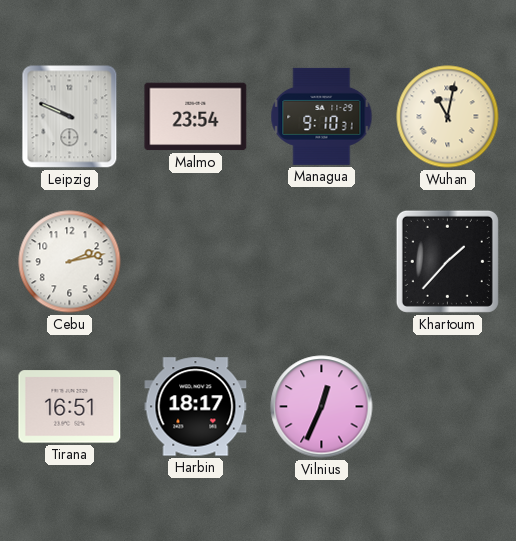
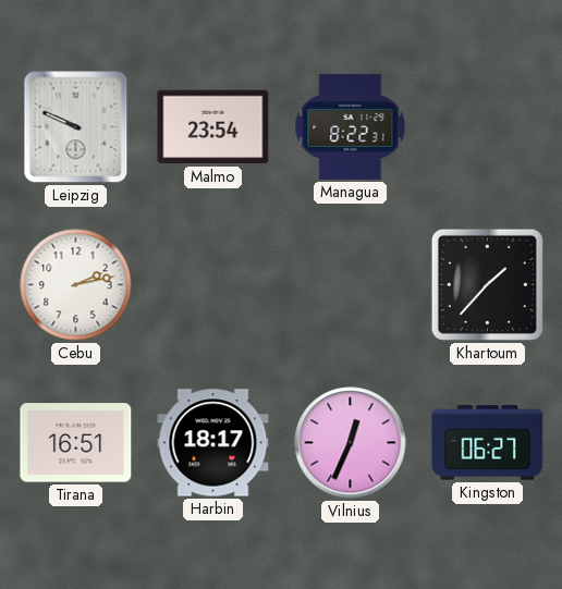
Managua: 9:10 -> 8:22
Wuhan: 11:02 -> none
Kingston: none -> 06:27
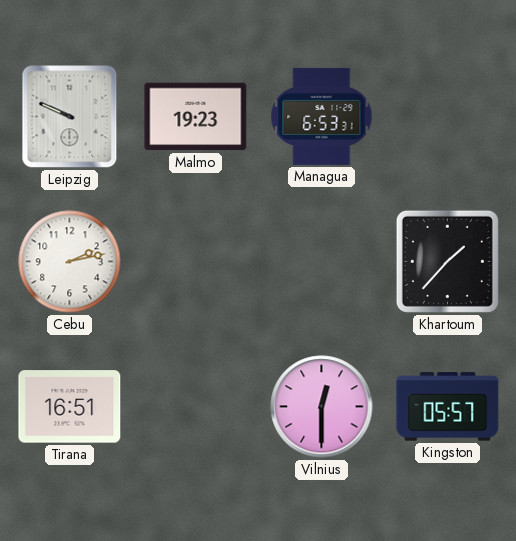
Malmo: 23:54 -> 19:23
Managua: 8:22 -> 6:53
Harbin: 18:17 -> none
Vilnius: 12:34 -> 12:30
Kingston: 06:27 -> 05:57
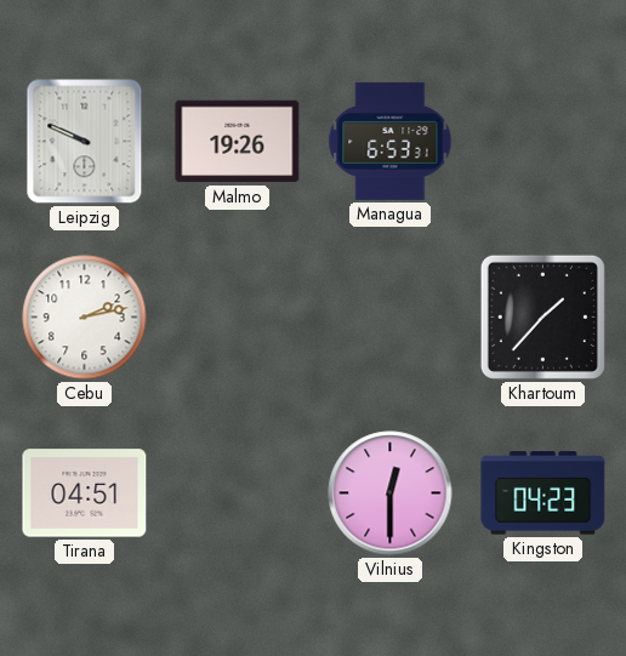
Malmo: 19:23 -> 19:26
Tirana: 16:51 -> 04:51
Kingston: 05:57 -> 04:23
